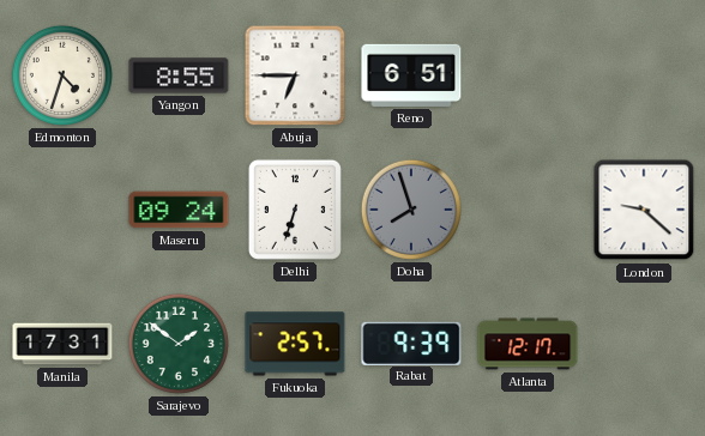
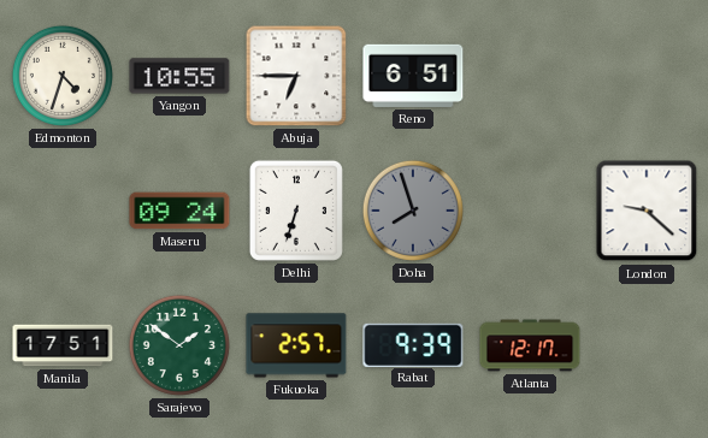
Yangon: 8:55 -> 10:55
Manila: 17:31 -> 17:51
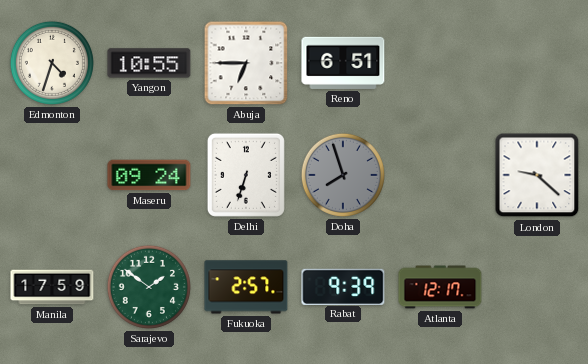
Manila: 17:51 -> 17:59
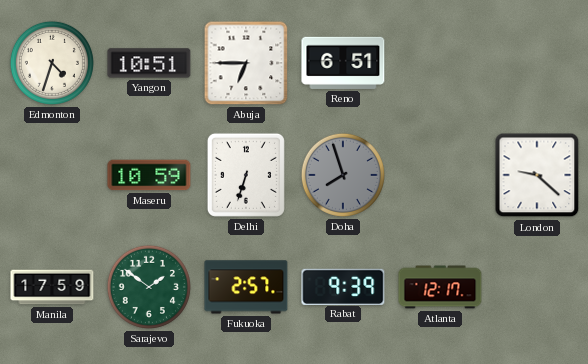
Yangon: 10:55 -> 10:51
Maseru: 09:24 -> 10:59
